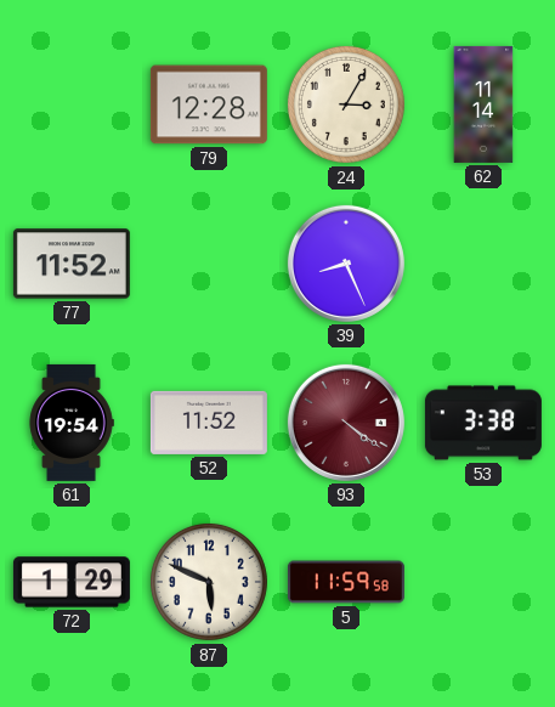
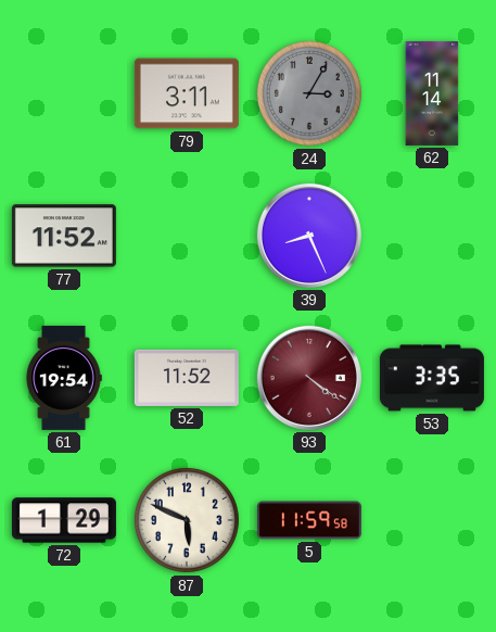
79: 12:28 -> 3:11
24 dial: cream -> grey
53: 3:38 -> 3:35
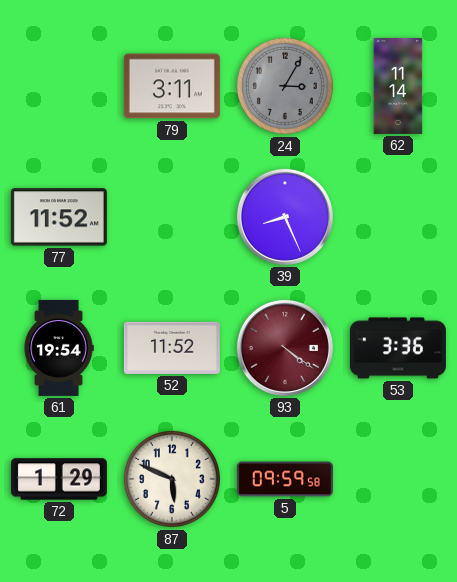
53: 3:35 -> 3:36
5: 11:59 -> 09:59
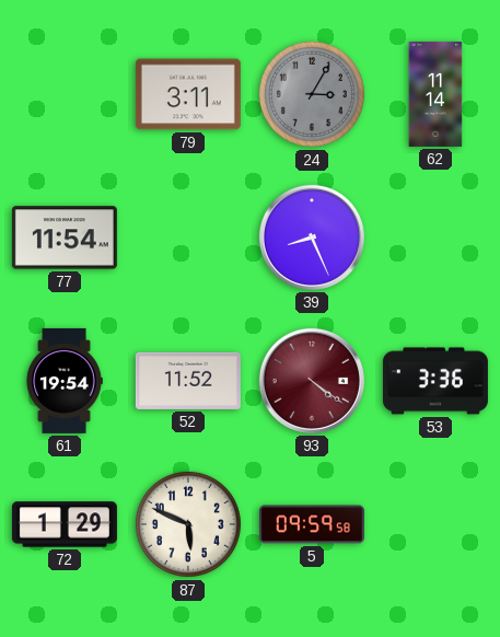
77: 11:52 -> 11:54
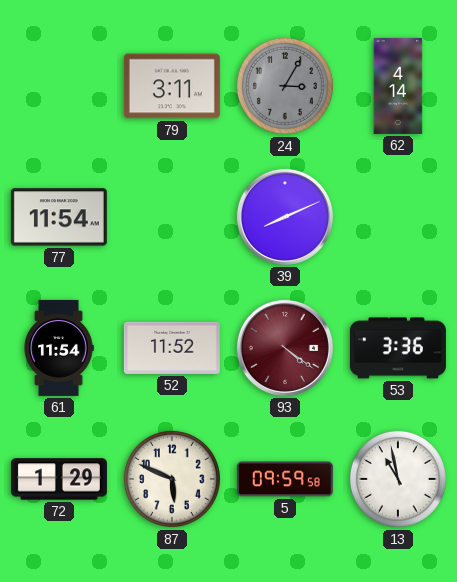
62: 11:14 -> 4:14
39: 8:26 -> 8:11
61: 19:54 -> 11:54
13: none -> 10:58
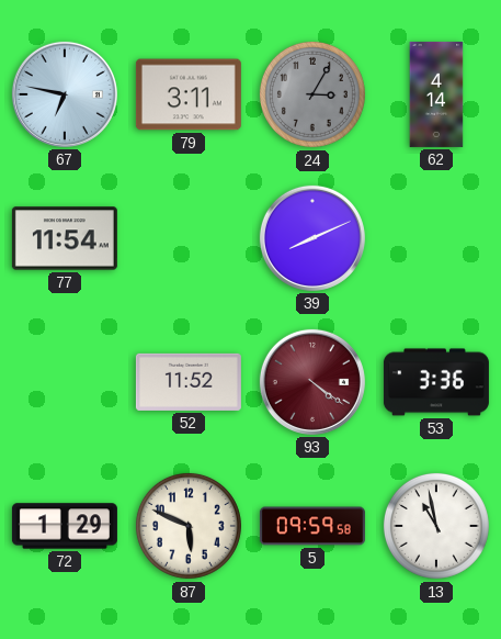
67: none -> 6:47
61: 11:54 -> none
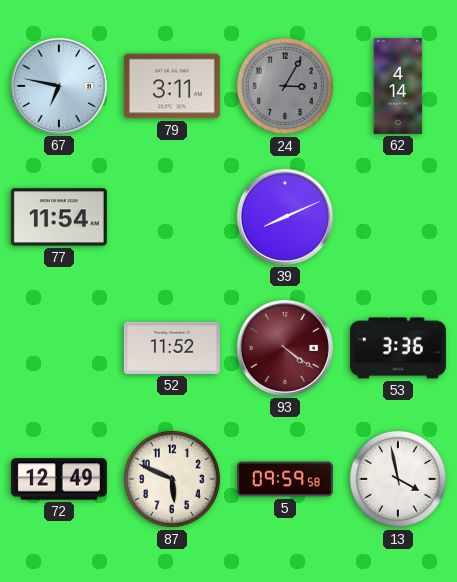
72: 1:29 -> 12:49
13: 10:58 -> 3:58
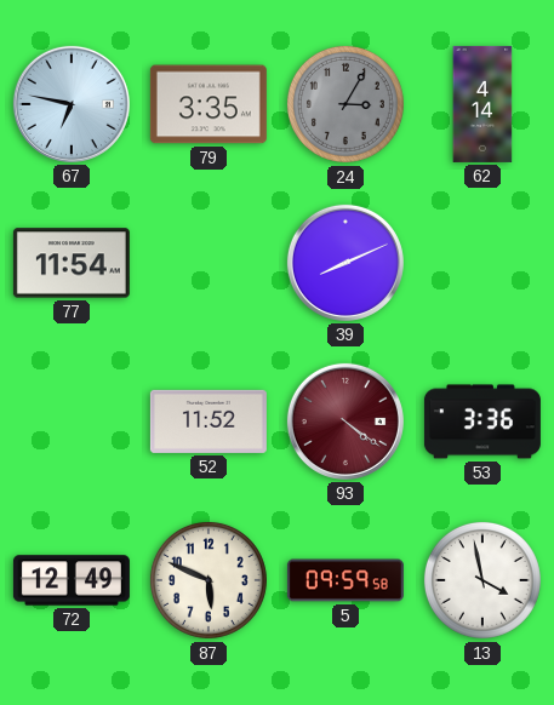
79: 3:11 -> 3:35
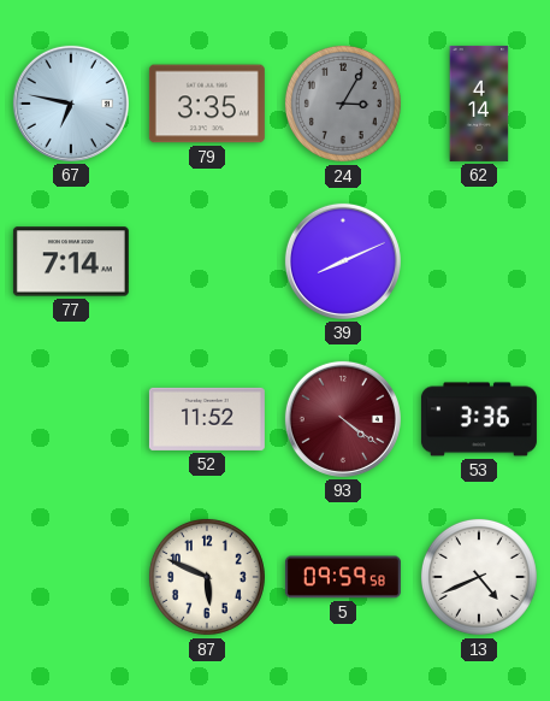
77: 11:54 -> 7:14
72: 12:49 -> none
13: 3:58 -> 4:41
